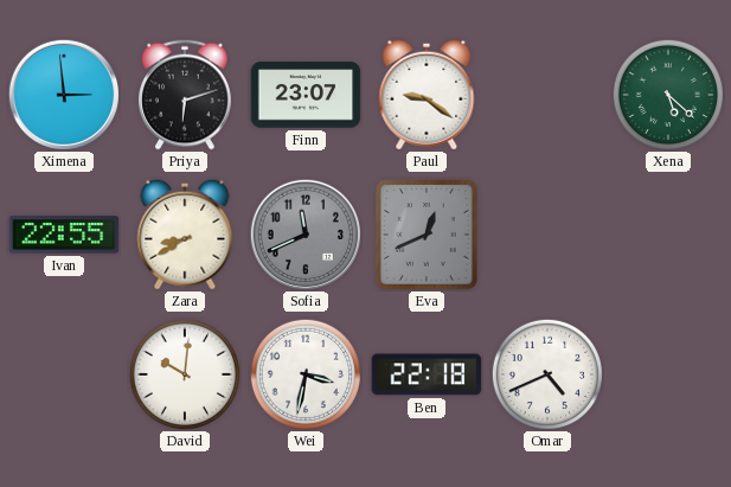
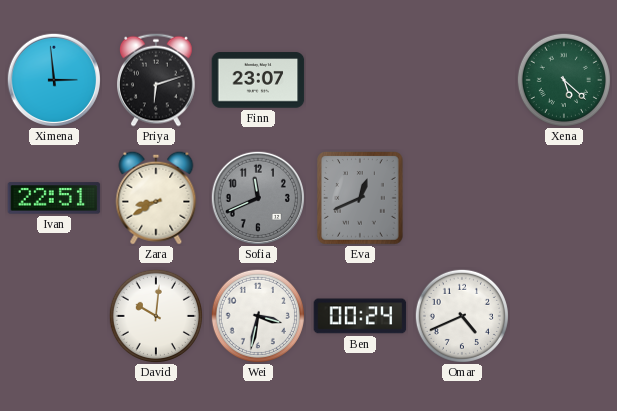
Paul: 9:21 -> none
Ivan: 22:55 -> 22:51
Ben: 22:18 -> 00:24
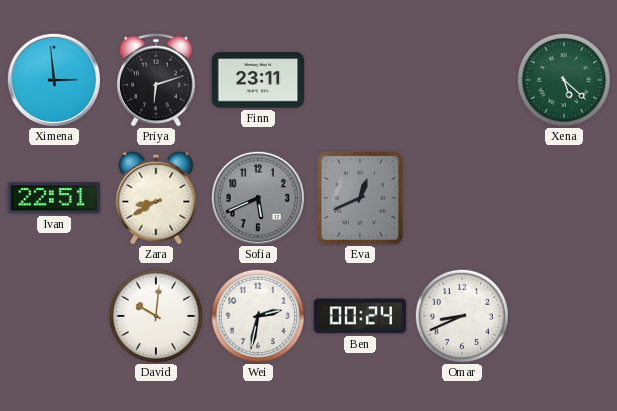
Finn: 23:07 -> 23:11
Sofia: 11:41 -> 5:41
Wei: 3:32 -> 2:32
Omar: 4:41 -> 8:41
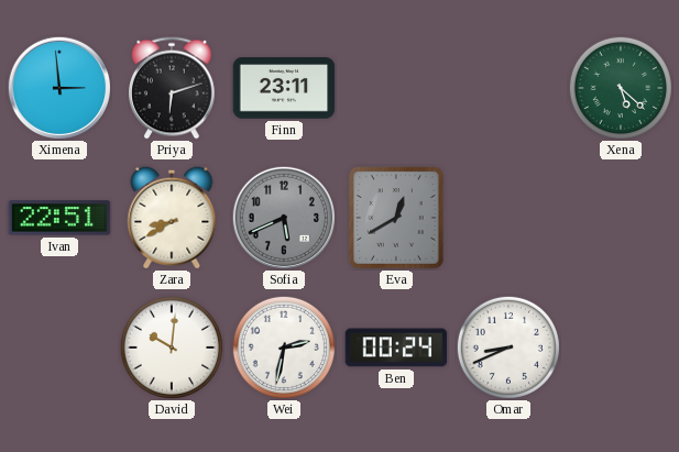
Eva: 12:41 -> 12:40
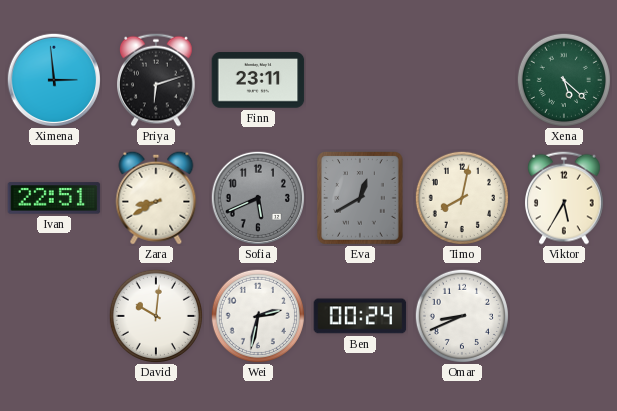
Timo: none -> 8:02
Viktor: none -> 5:35
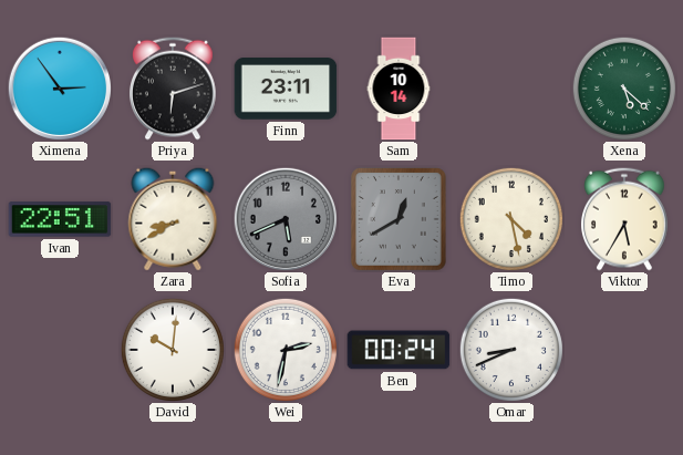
Ximena: 2:59 -> 2:54
Sam: none -> 10:14
Timo: 8:02 -> 4:28
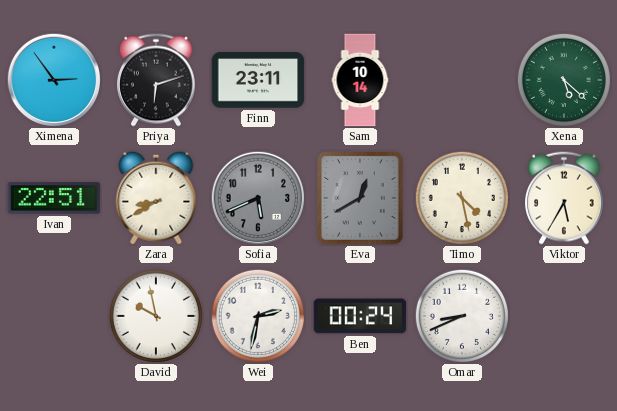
David: 10:01 -> 9:58
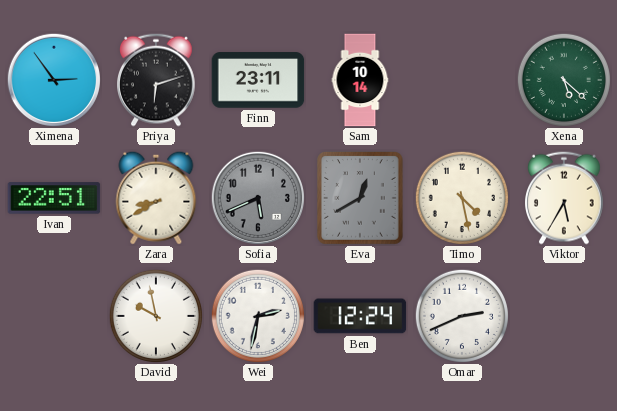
Ben: 00:24 -> 12:24
Omar: 8:41 -> 2:41
